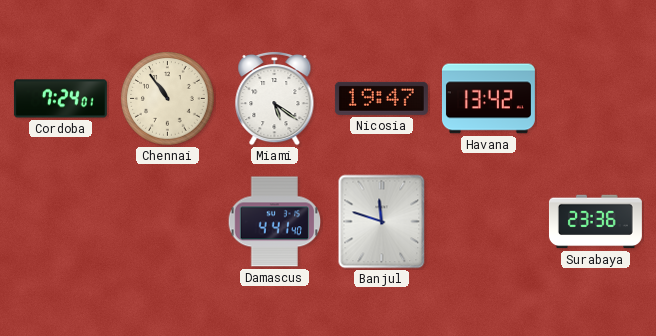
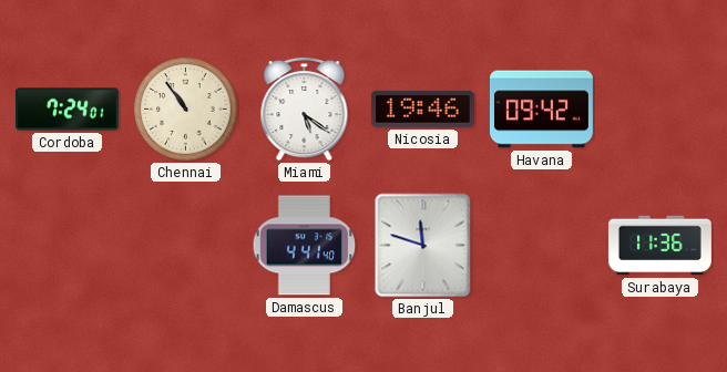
Nicosia: 19:47 -> 19:46
Havana: 13:42 -> 09:42
Surabaya: 23:36 -> 11:36
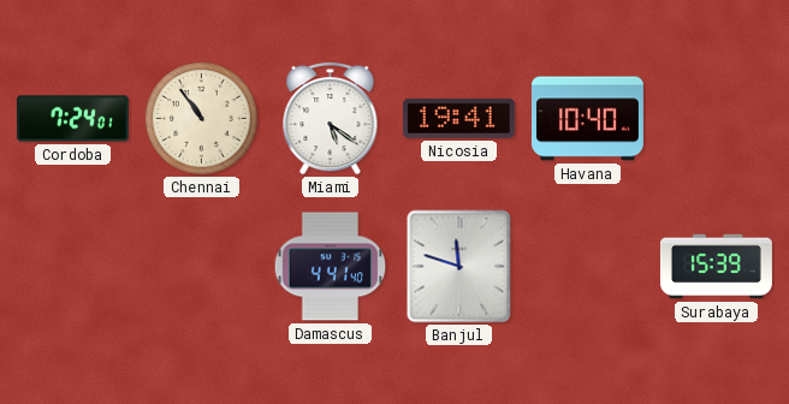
Nicosia: 19:46 -> 19:41
Havana: 09:42 -> 10:40
Surabaya: 11:36 -> 15:39
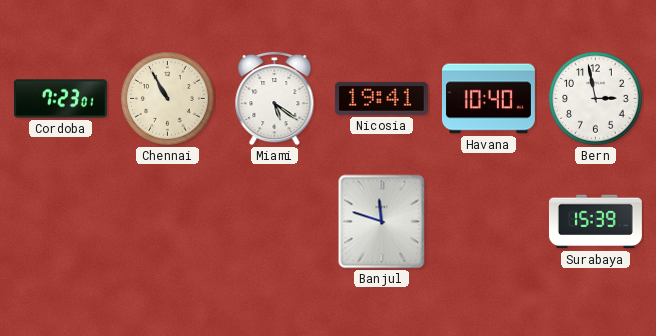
Cordoba: 7:24 -> 7:23
Chennai: 10:54 -> 10:55
Bern: none -> 2:58
Damascus: 4:41 -> none
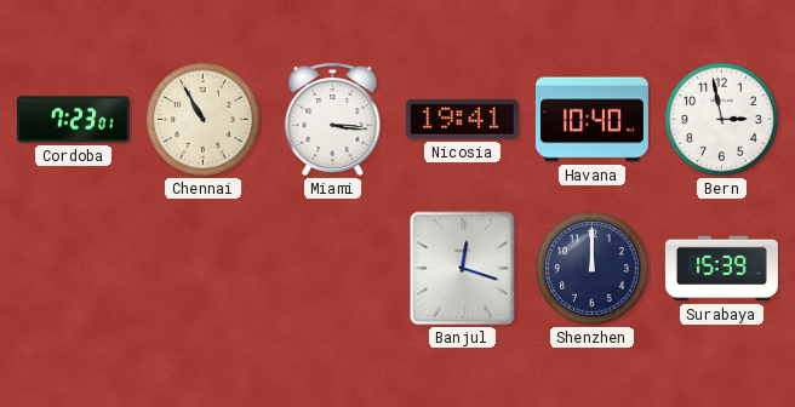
Miami: 5:21 -> 3:16
Banjul: 11:48 -> 12:18
Shenzhen: none -> 12:00
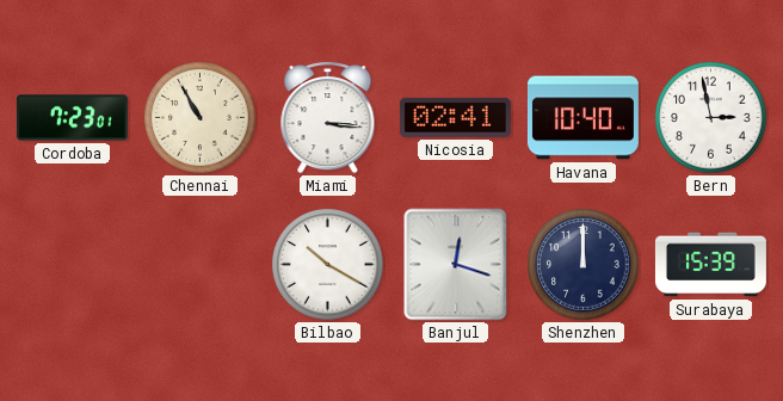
Nicosia: 19:41 -> 02:41
Bilbao: none -> 10:20
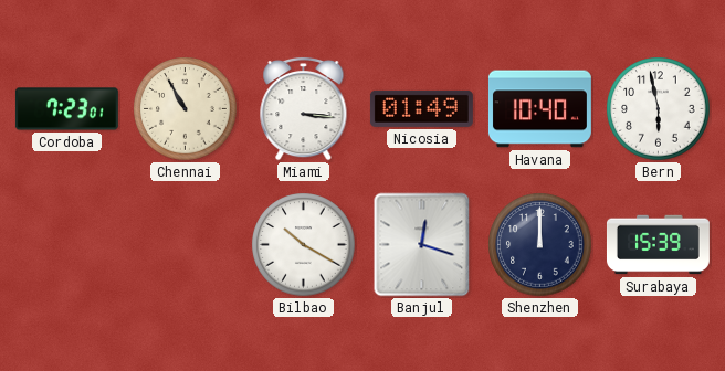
Nicosia: 02:41 -> 01:49
Bern: 2:58 -> 5:58
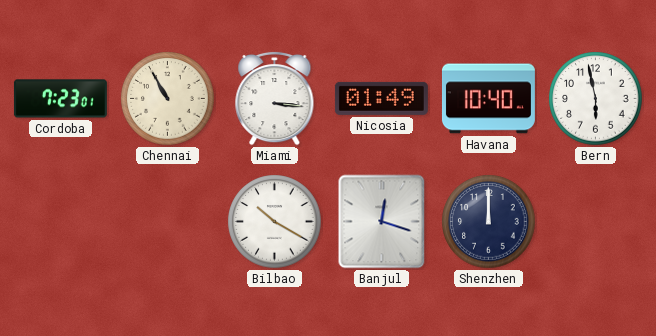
Surabaya: 15:39 -> none
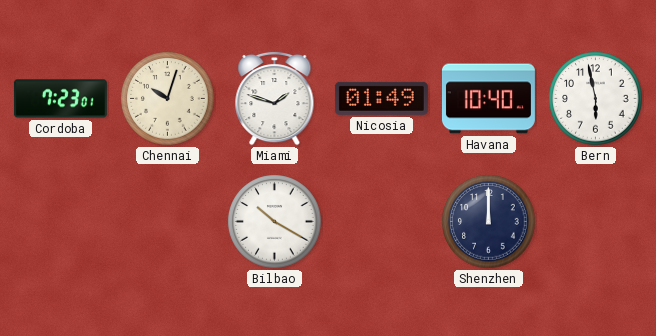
Chennai: 10:55 -> 10:03
Miami: 3:16 -> 1:48
Banjul: 12:18 -> none
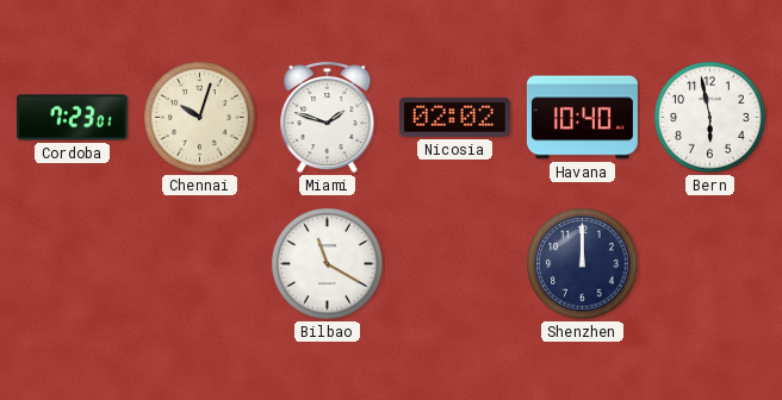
Nicosia: 01:49 -> 02:02
Bilbao: 10:20 -> 11:20
